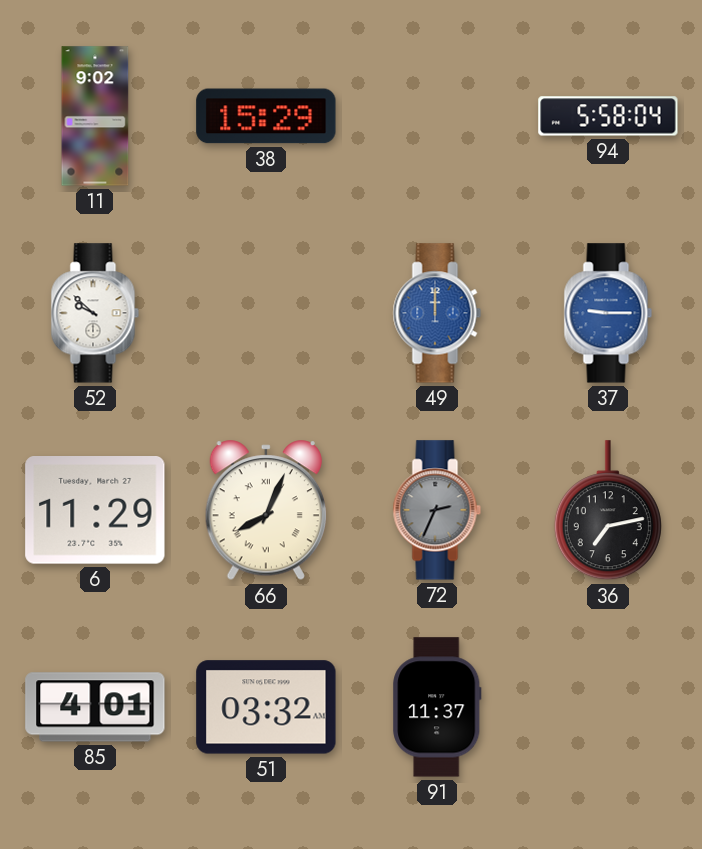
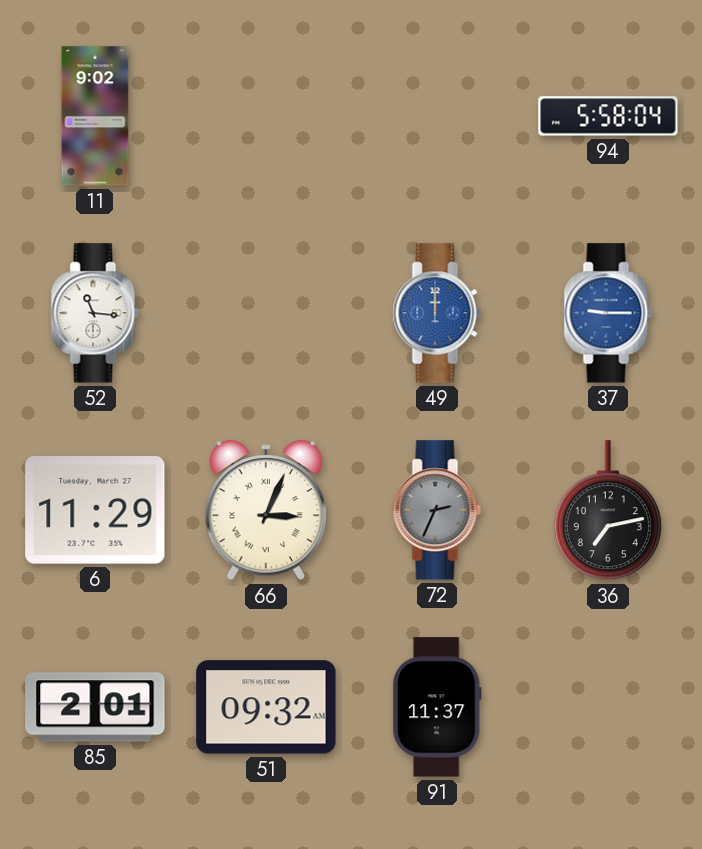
38: 15:29 -> none
52: 9:52 -> 11:16
66: 8:04 -> 3:04
85: 4:01 -> 2:01
51: 03:32 -> 09:32
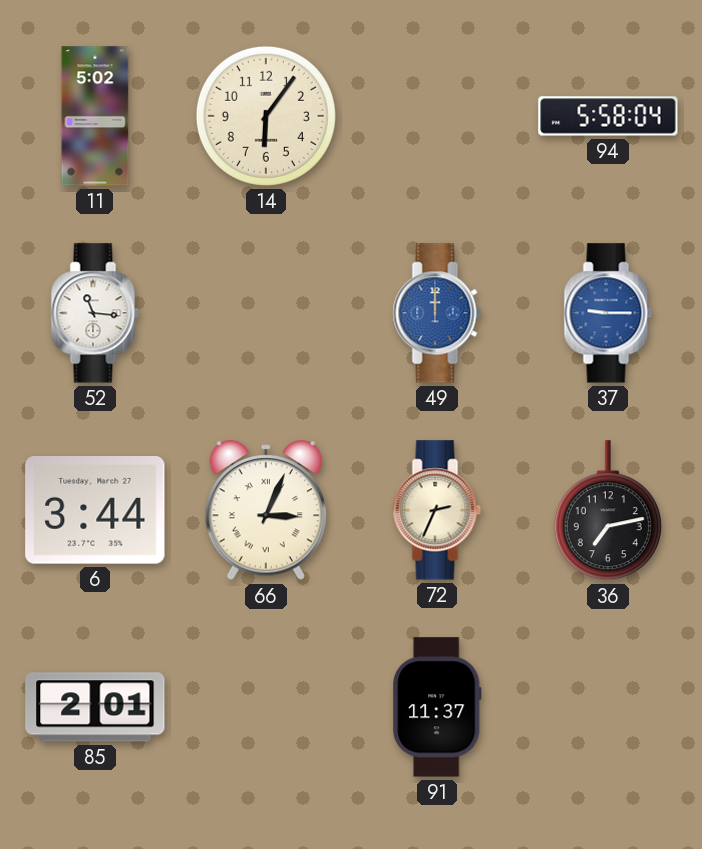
11: 9:02 -> 5:02
14: none -> 6:06
6: 11:29 -> 3:44
72 dial: grey -> cream
51: 09:32 -> none
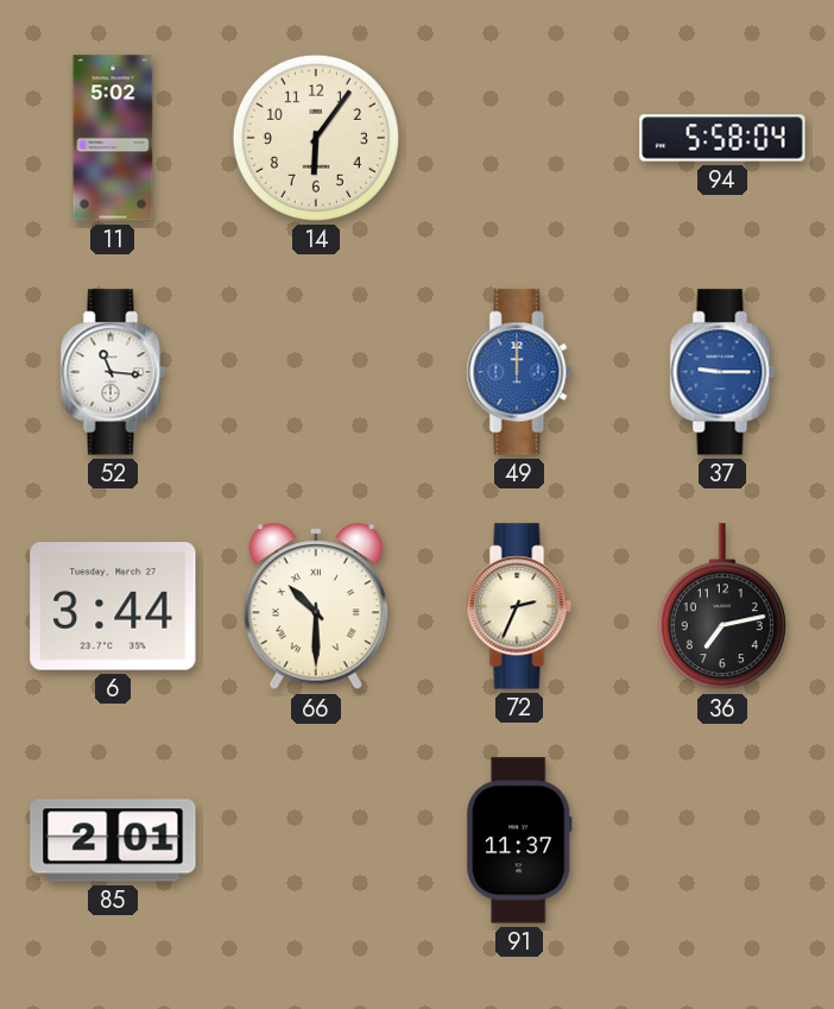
66: 3:04 -> 10:30
